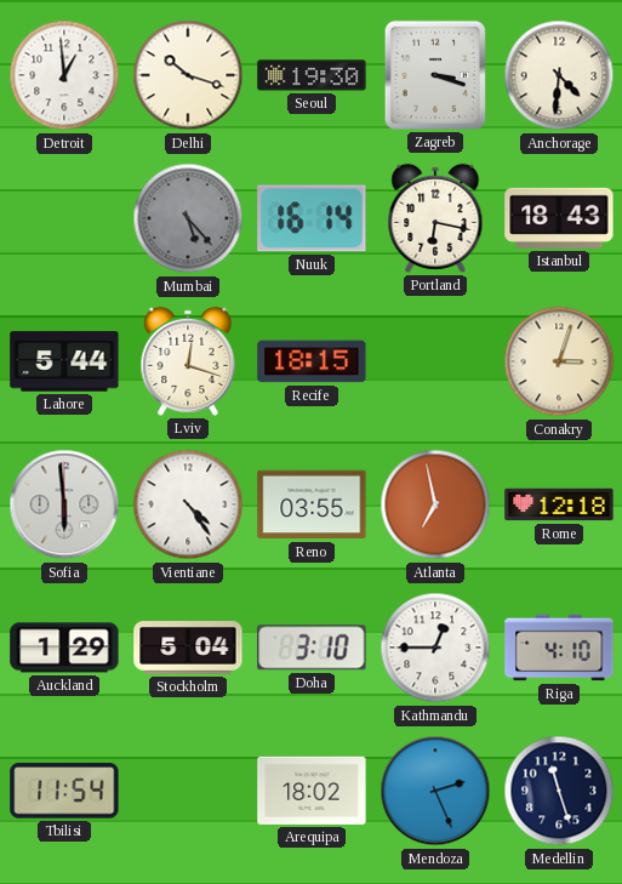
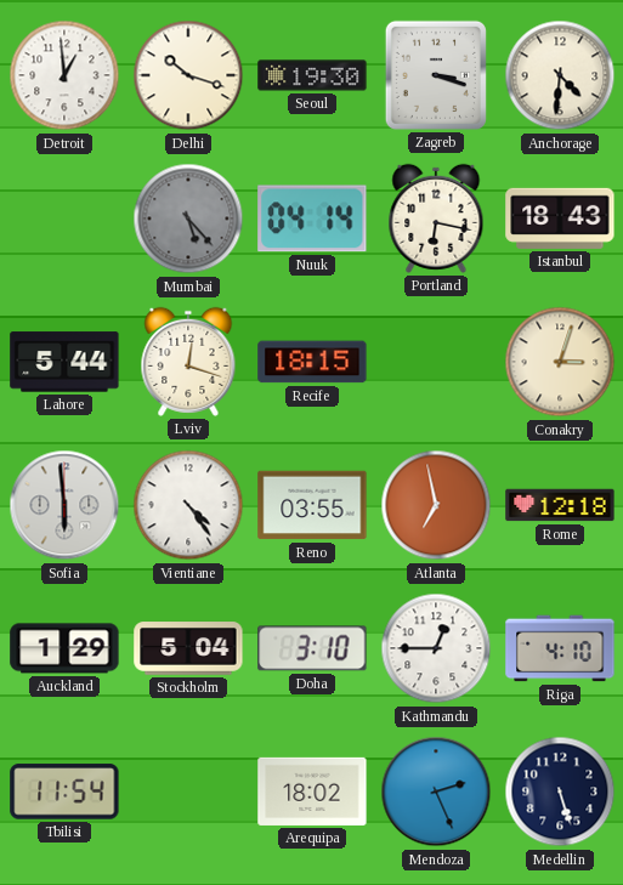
Nuuk: 16:14 -> 04:14
Medellin: 11:27 -> 5:27
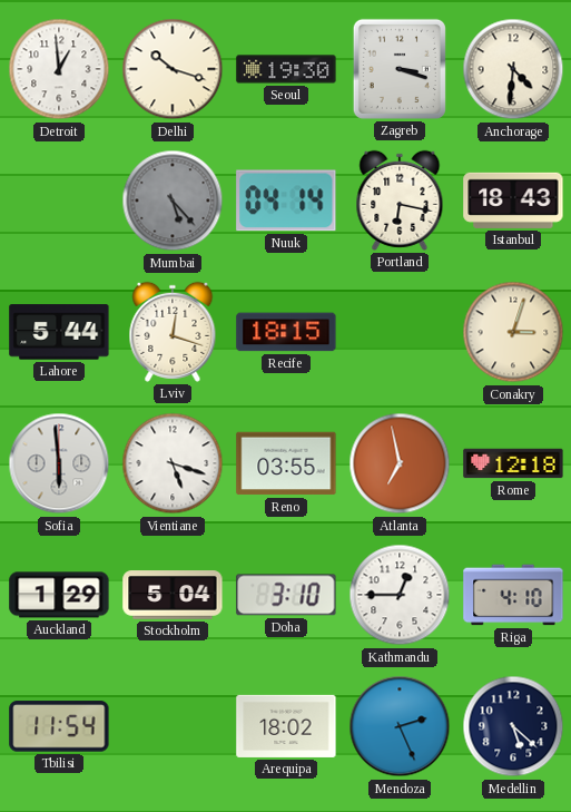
Vientiane: 4:24 -> 5:18
Medellin: 5:27 -> 5:22
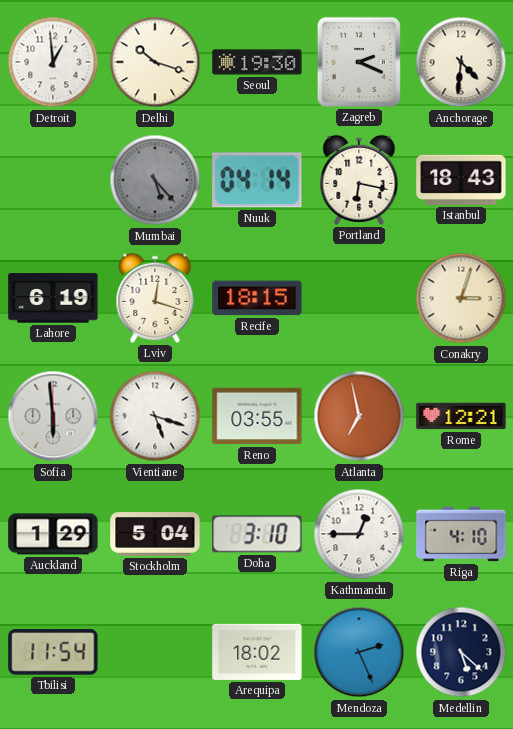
Zagreb: 3:18 -> 2:19
Lahore: 5:44 -> 6:19
Rome: 12:18 -> 12:21
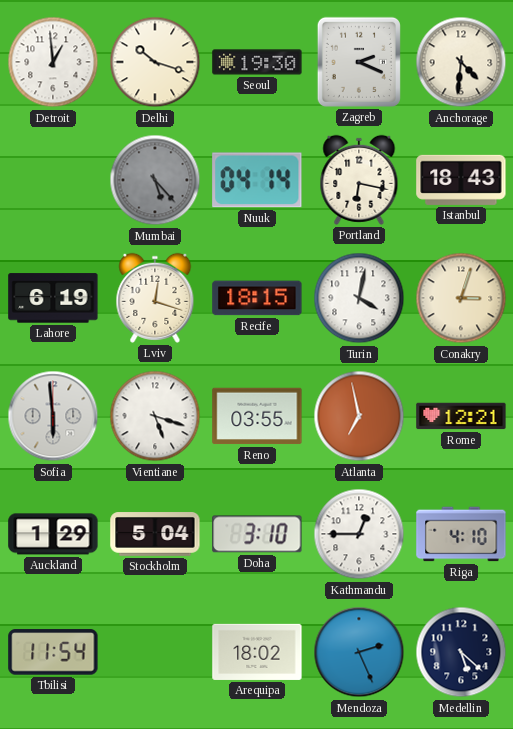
Turin: none -> 4:02
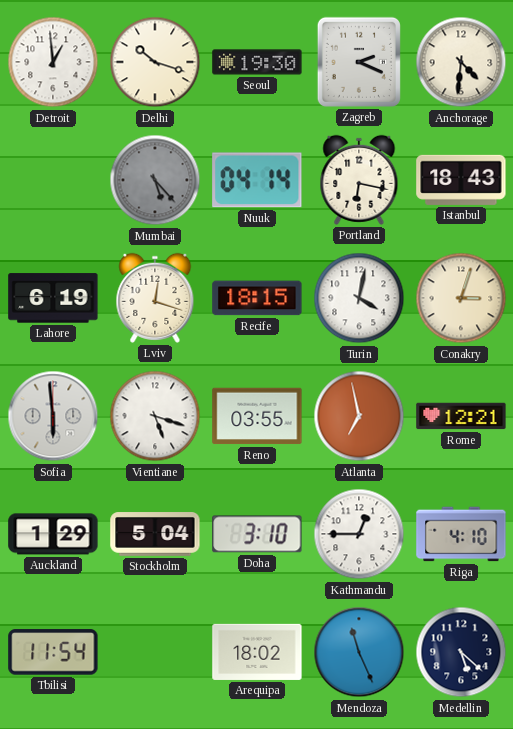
Mendoza: 2:26 -> 11:26
